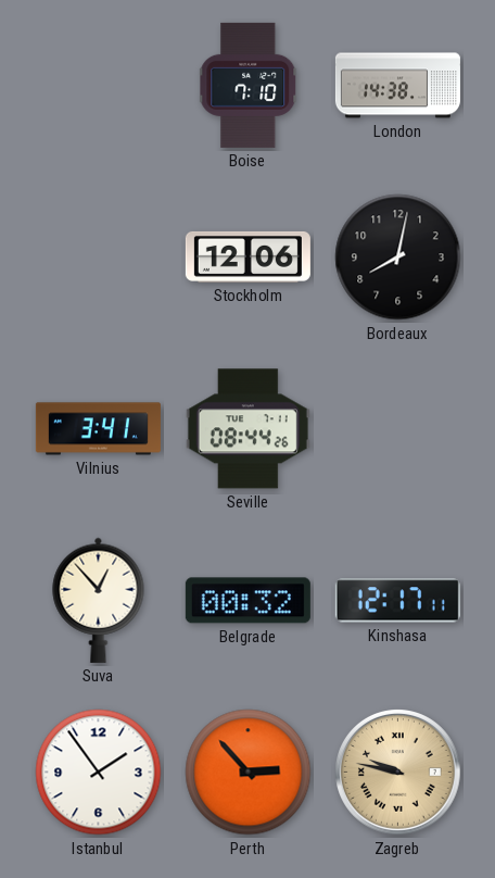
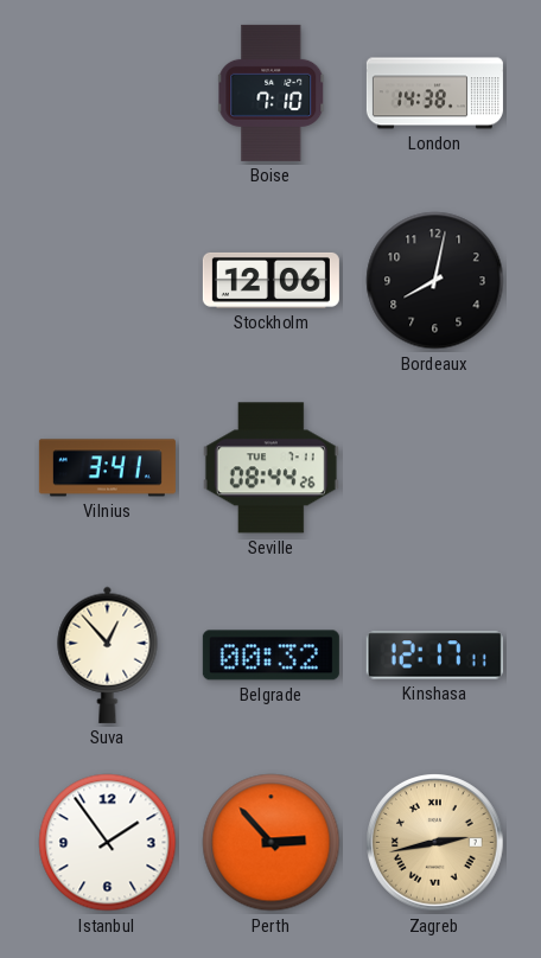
Zagreb: 9:47 -> 2:43
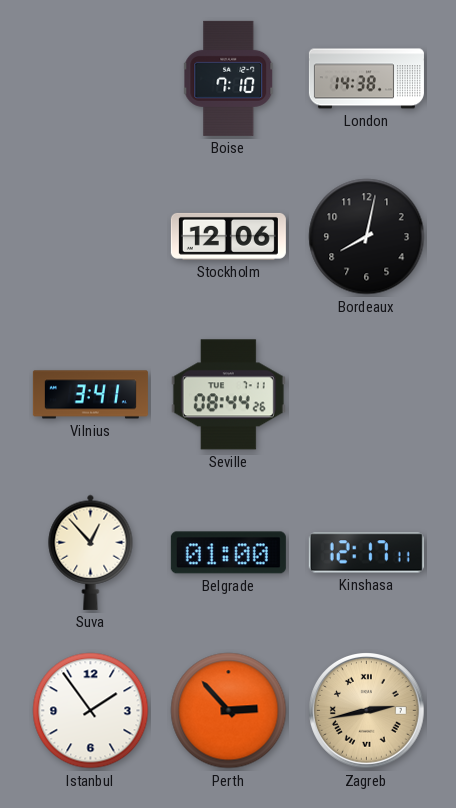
Belgrade: 00:32 -> 01:00
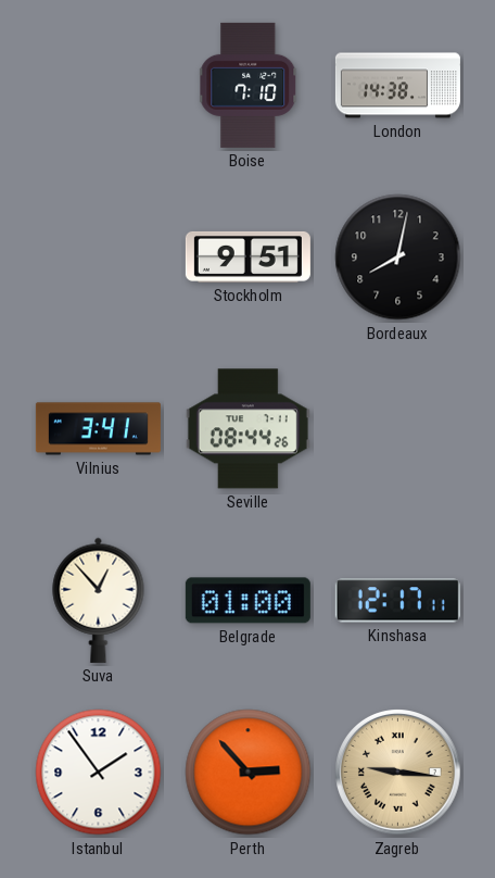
Stockholm: 12:06 -> 9:51
Zagreb: 2:43 -> 9:16
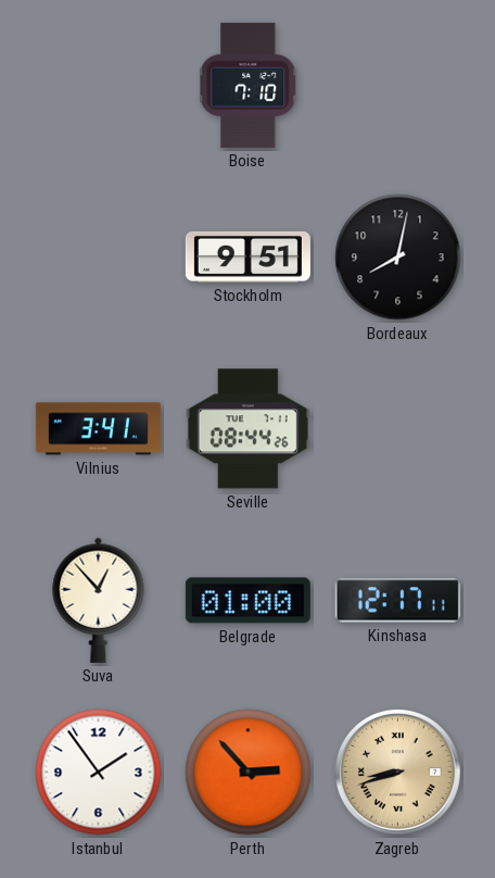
London: 14:38 -> none
Zagreb: 9:16 -> 8:42
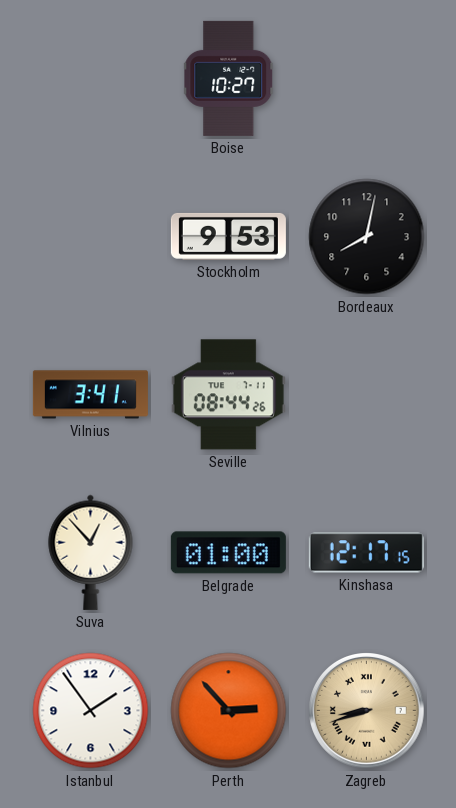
Boise: 7:10 -> 10:27
Stockholm: 9:51 -> 9:53
Kinshasa: 12:17:11 -> 12:17:15
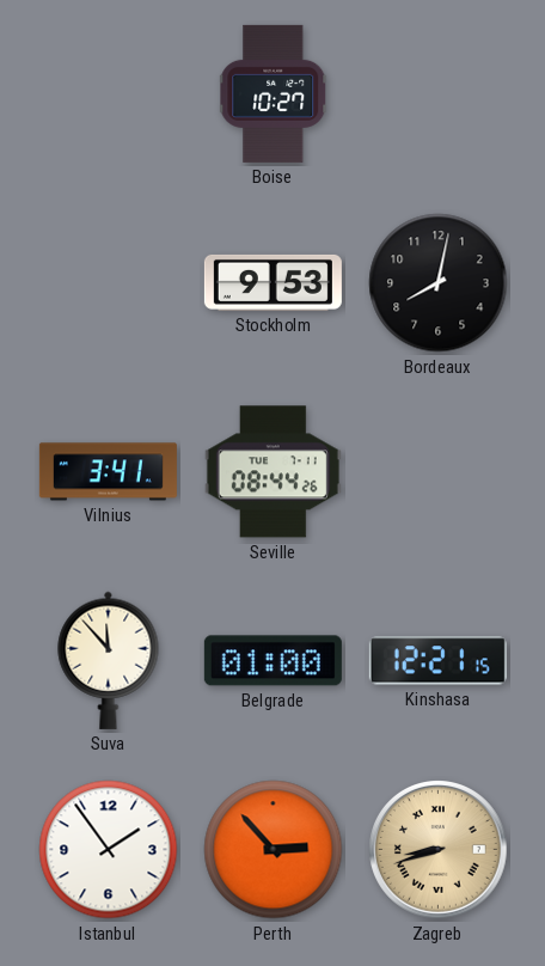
Suva: 12:53 -> 11:53
Kinshasa: 12:17 -> 12:21
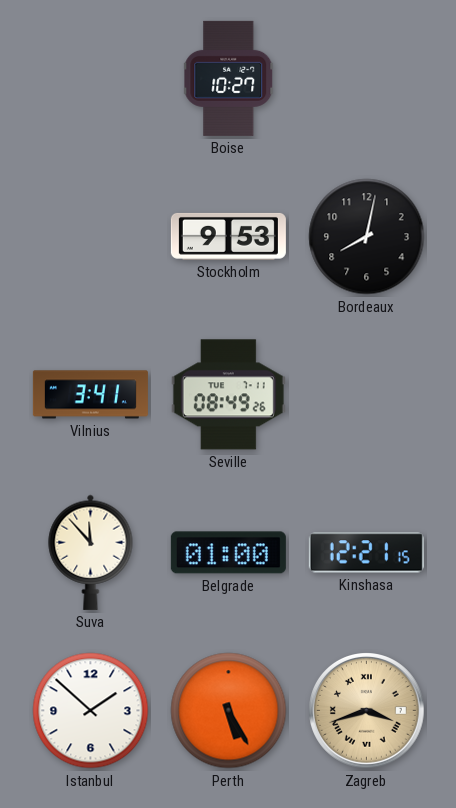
Seville: 08:44 -> 08:49
Istanbul: 1:54 -> 1:52
Perth: 2:53 -> 5:25
Zagreb: 8:42 -> 3:42
